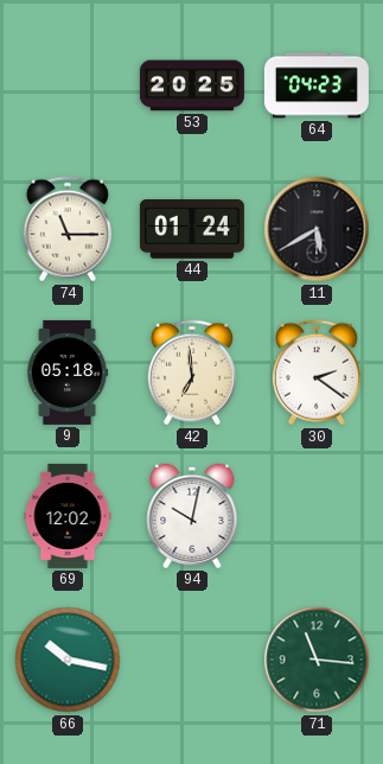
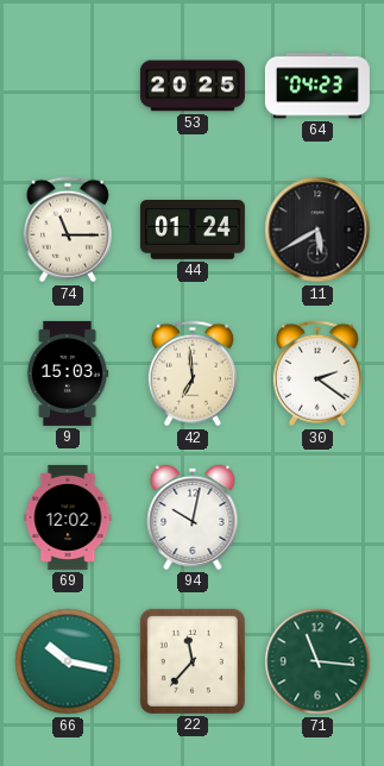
9: 05:18 -> 15:03
22: none -> 11:37
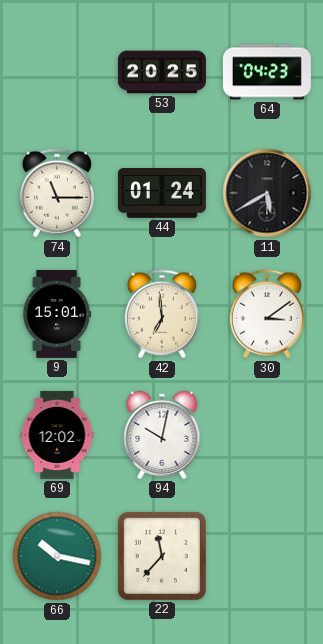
9: 15:03 -> 15:01
30: 2:21 -> 3:09
71: 11:16 -> none
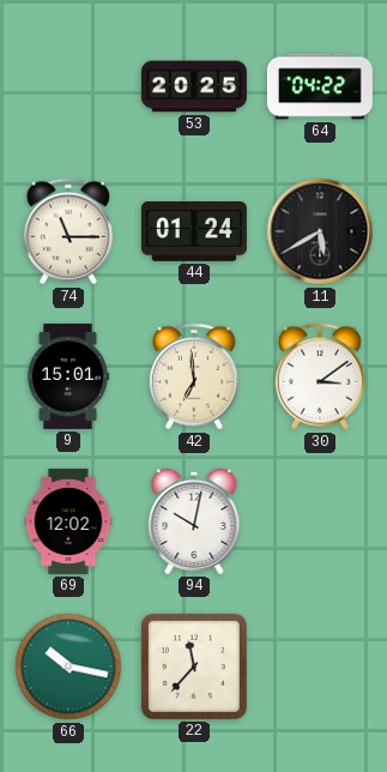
64: 04:23 -> 04:22
